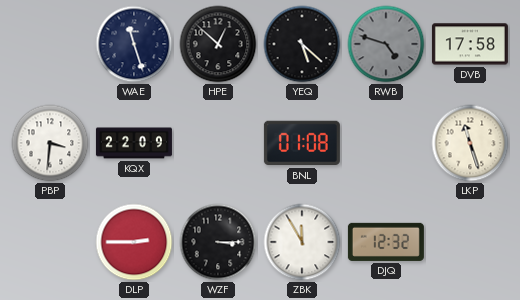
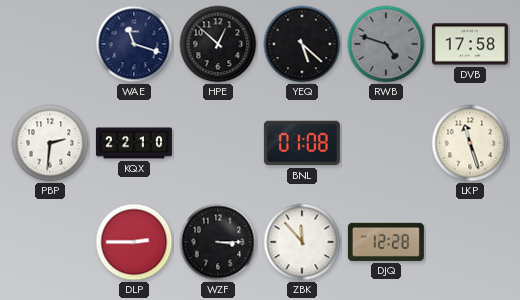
WAE: 11:27 -> 11:18
PBP: 3:31 -> 2:31
KQX: 22:09 -> 22:10
ZBK: 11:55 -> 11:53
DJQ: 12:32 -> 12:28
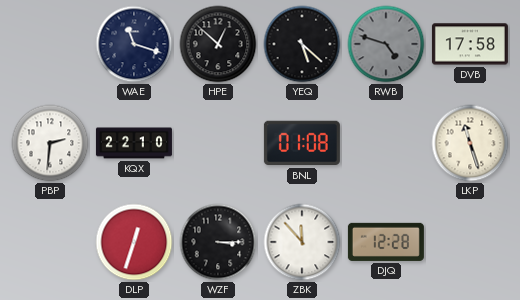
DLP: 2:45 -> 12:33
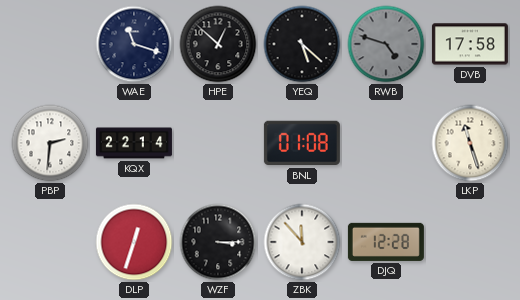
KQX: 22:10 -> 22:14
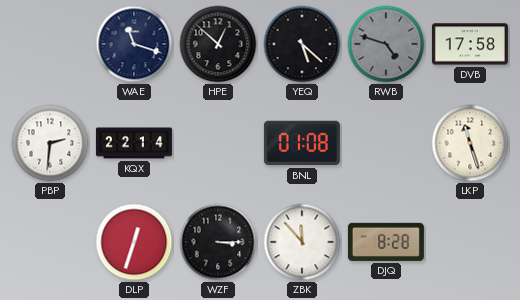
DJQ: 12:28 -> 8:28
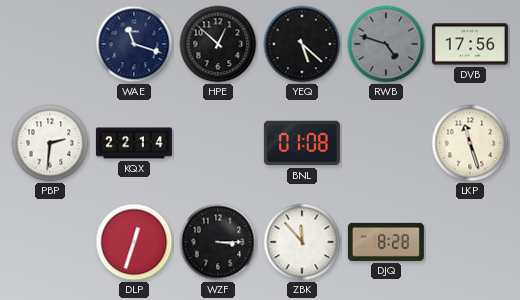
DVB: 17:58 -> 17:56
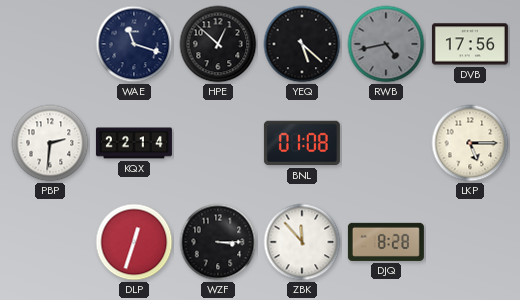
RWB: 4:48 -> 4:43
LKP: 11:27 -> 5:15
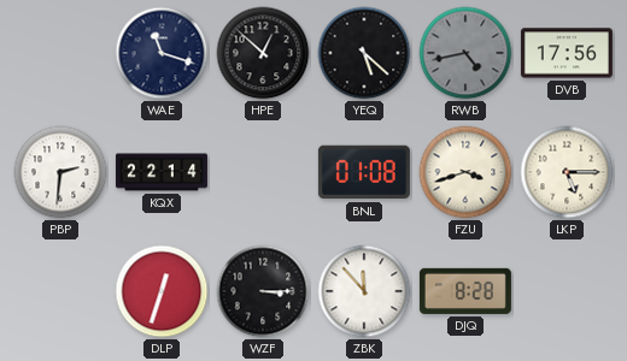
FZU: none -> 3:42
